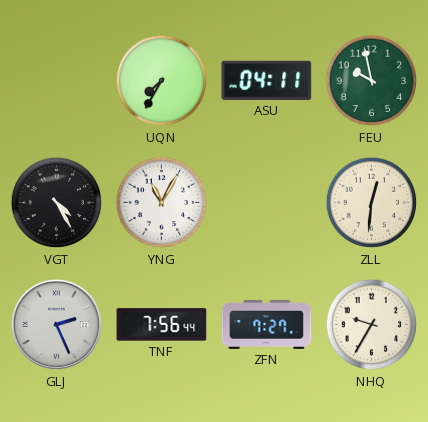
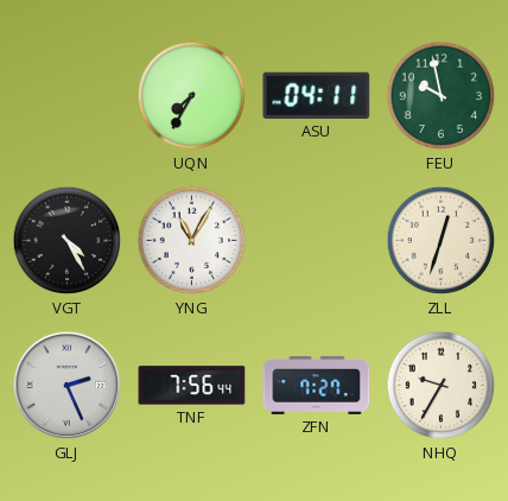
ZLL: 12:31 -> 12:33
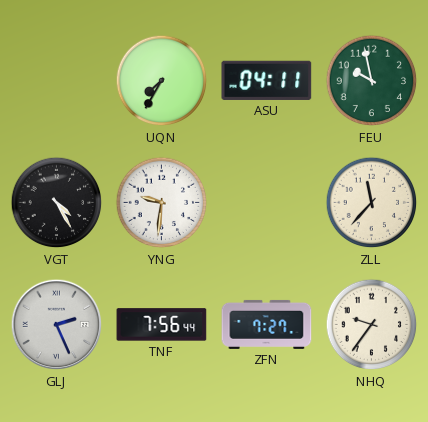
YNG: 11:05 -> 9:31
ZLL: 12:33 -> 11:37
NHQ: 9:35 -> 9:36
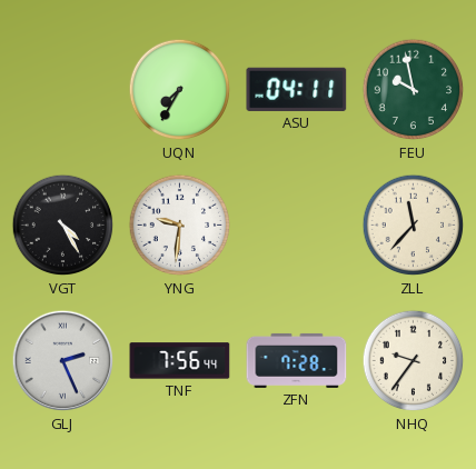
ZFN: 7:27 -> 7:28
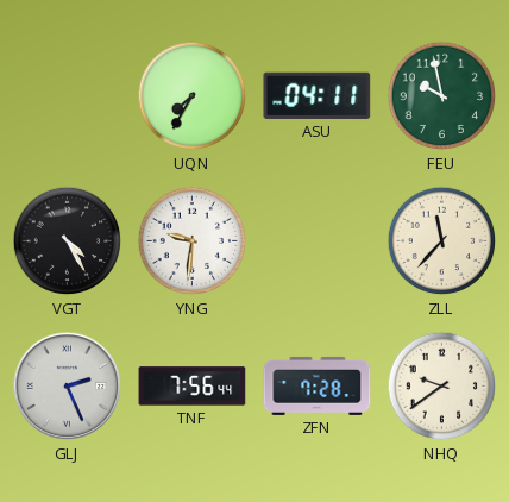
NHQ: 9:36 -> 9:39
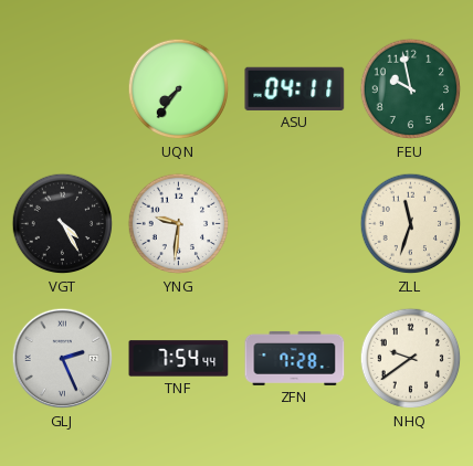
UQN: 7:35 -> 7:36
ZLL: 11:37 -> 11:33
TNF: 7:56 -> 7:54
